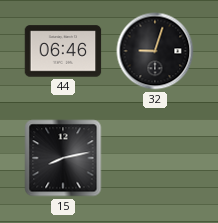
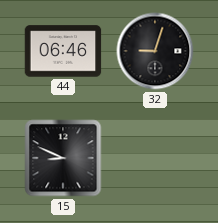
15: 8:13 -> 8:49
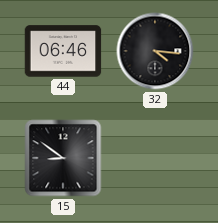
32: 9:03 -> 4:16
15: 8:49 -> 8:51
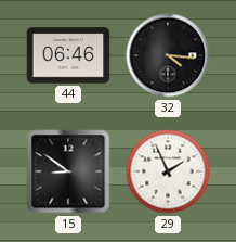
29: none -> 1:56
